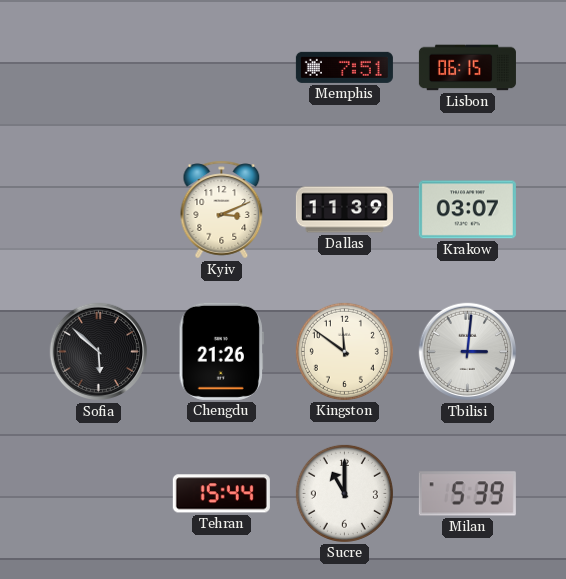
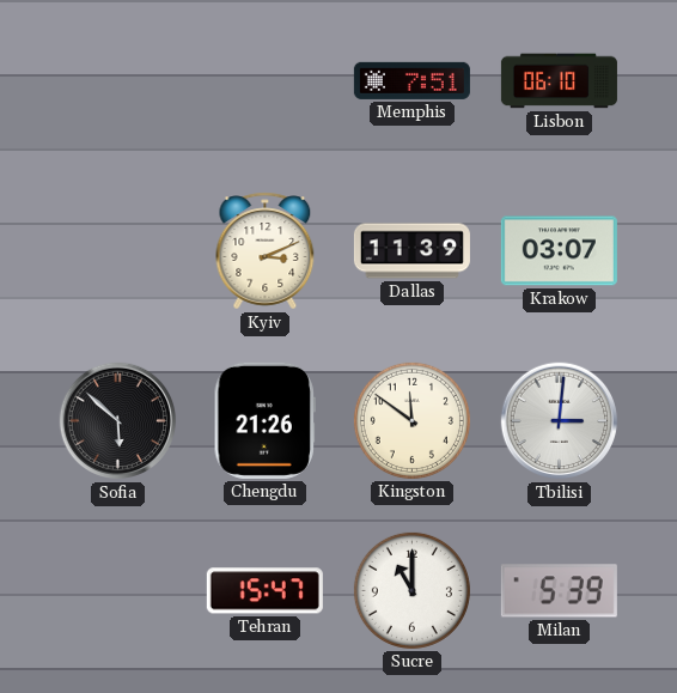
Lisbon: 06:15 -> 06:10
Tehran: 15:44 -> 15:47
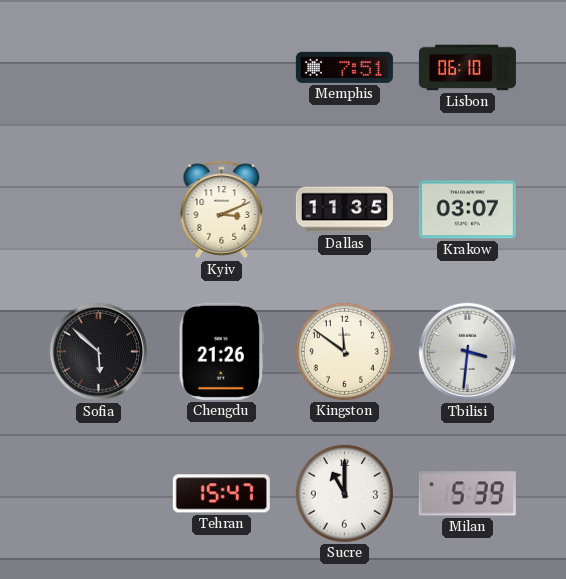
Dallas: 11:39 -> 11:35
Tbilisi: 3:01 -> 3:31
